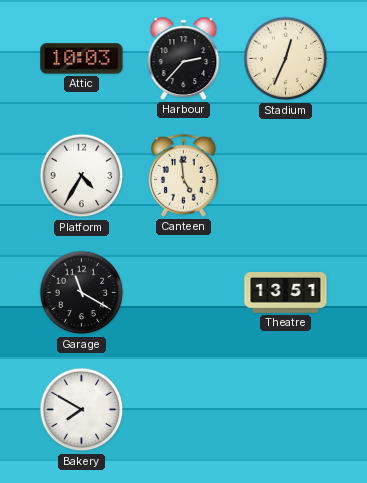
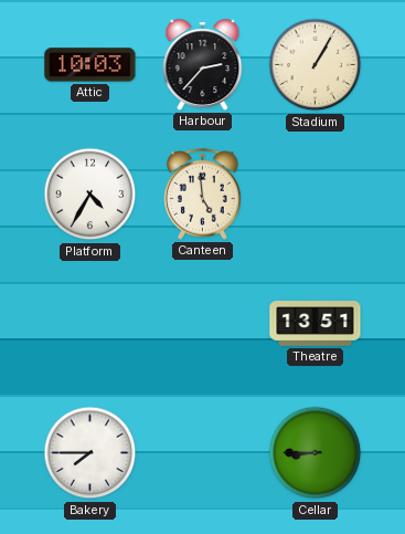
Stadium: 12:34 -> 1:05
Garage: 11:20 -> none
Bakery: 7:50 -> 7:45
Cellar: none -> 8:45
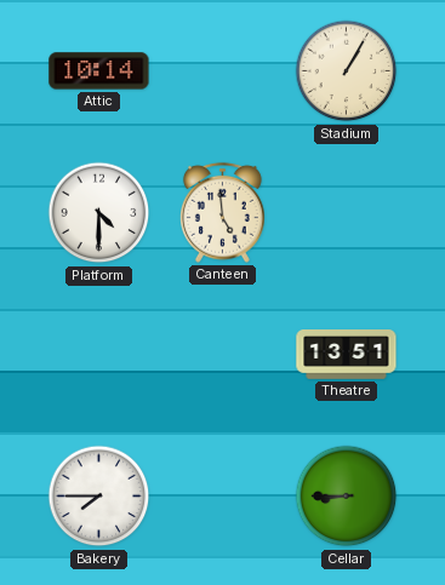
Attic: 10:03 -> 10:14
Harbour: 2:37 -> none
Platform: 4:35 -> 4:30
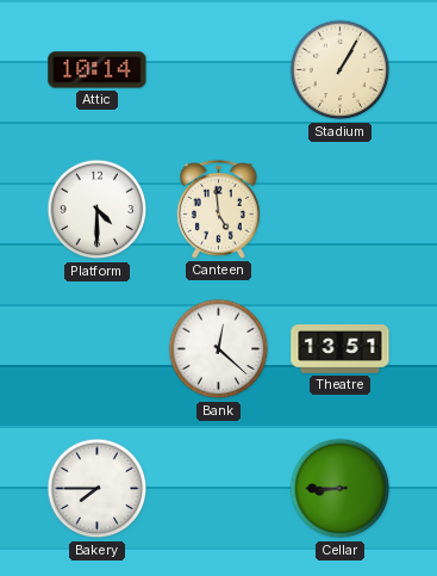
Bank: none -> 12:22
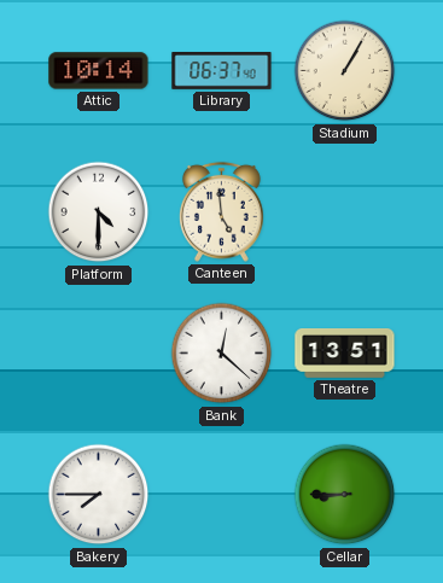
Library: none -> 06:37
